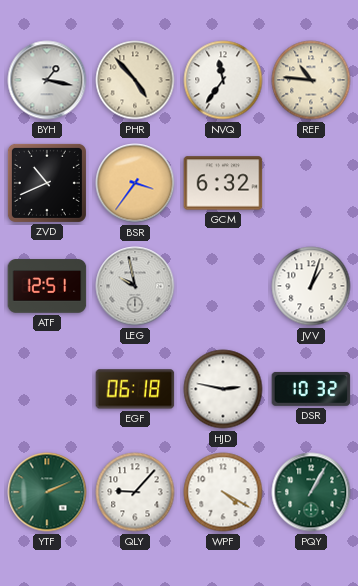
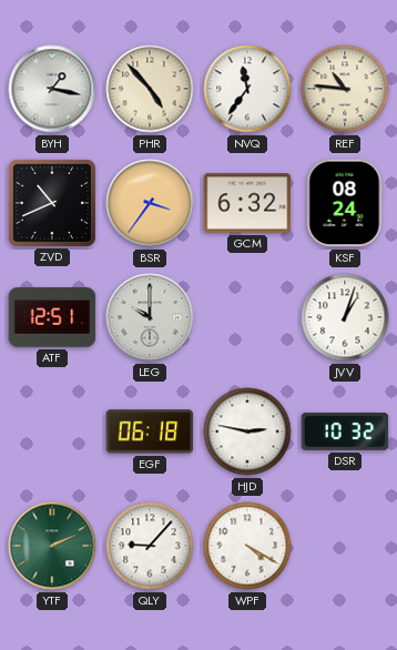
KSF: none -> 08:24
LEG: 9:58 -> 10:00
PQY: 1:05 -> none
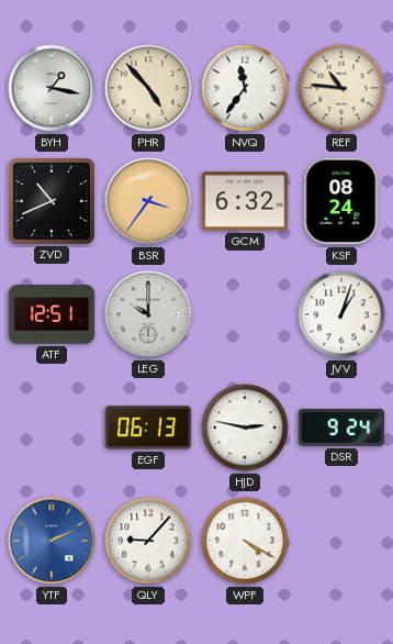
EGF: 06:18 -> 06:13
DSR: 10:32 -> 9:24
YTF dial: green -> blue
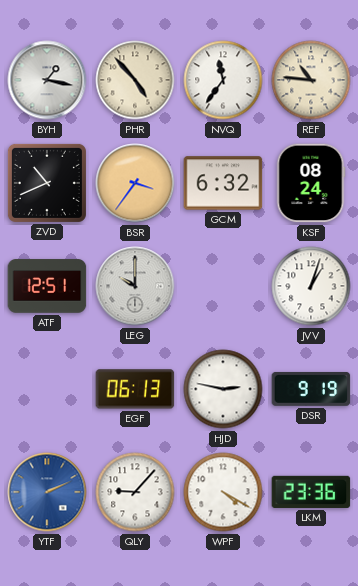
DSR: 9:24 -> 9:19
LKM: none -> 23:36
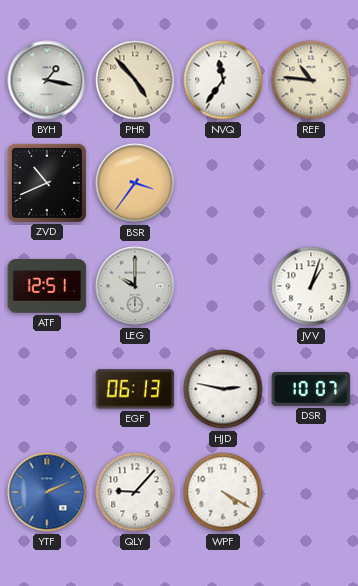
GCM: 6:32 -> none
KSF: 08:24 -> none
DSR: 9:19 -> 10:07
LKM: 23:36 -> none
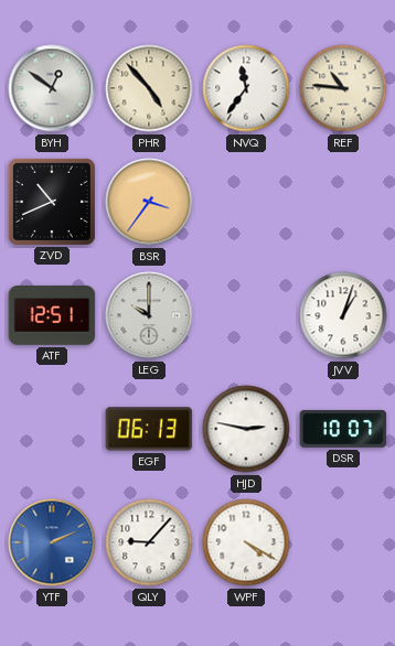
BYH: 1:17 -> 12:51
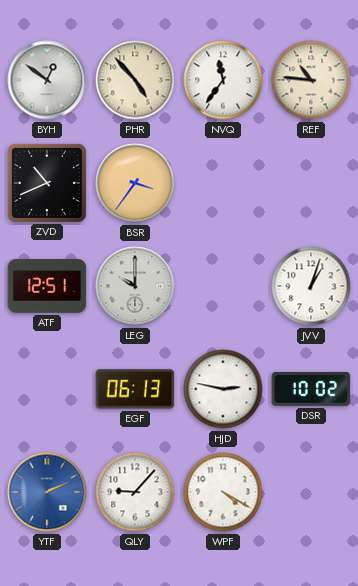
DSR: 10:07 -> 10:02
